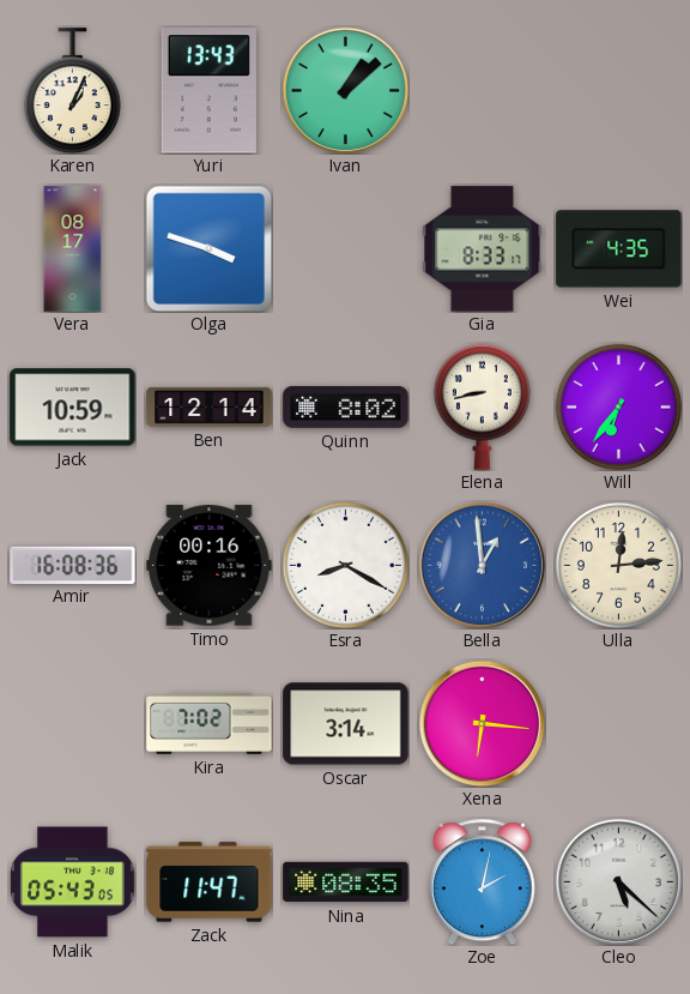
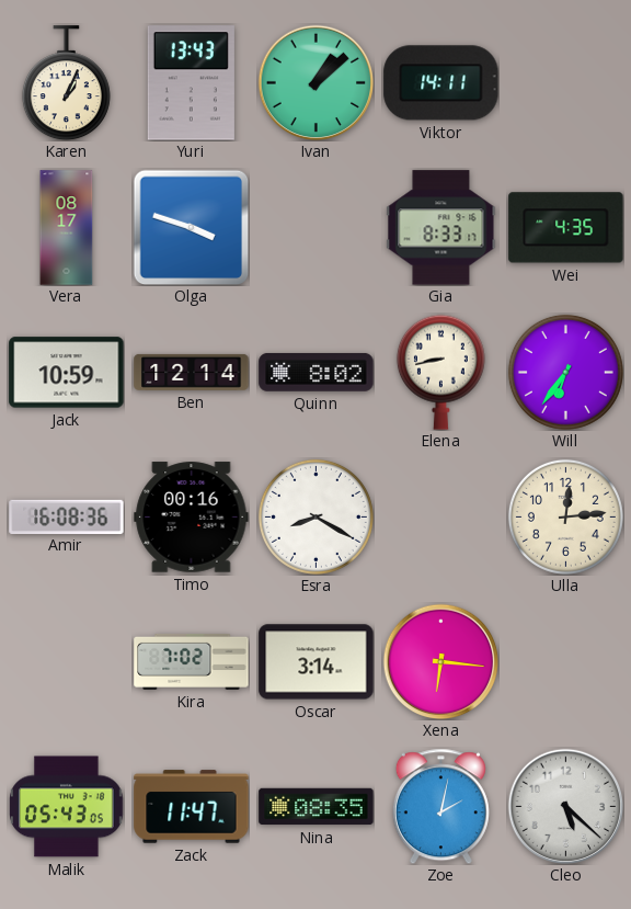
Viktor: none -> 14:11
Bella: 12:59 -> none
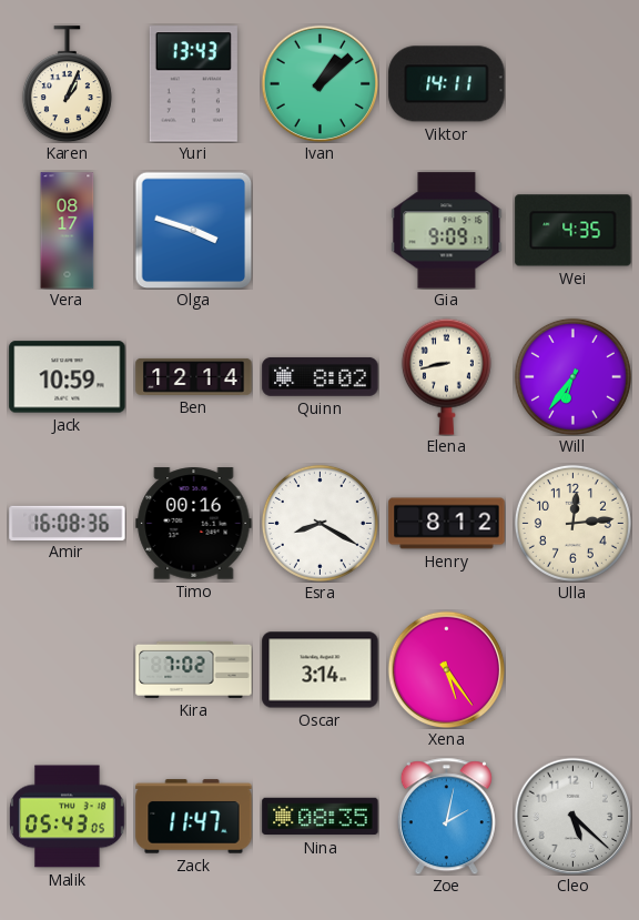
Gia: 8:33 -> 9:09
Henry: none -> 8:12
Xena: 6:16 -> 5:24
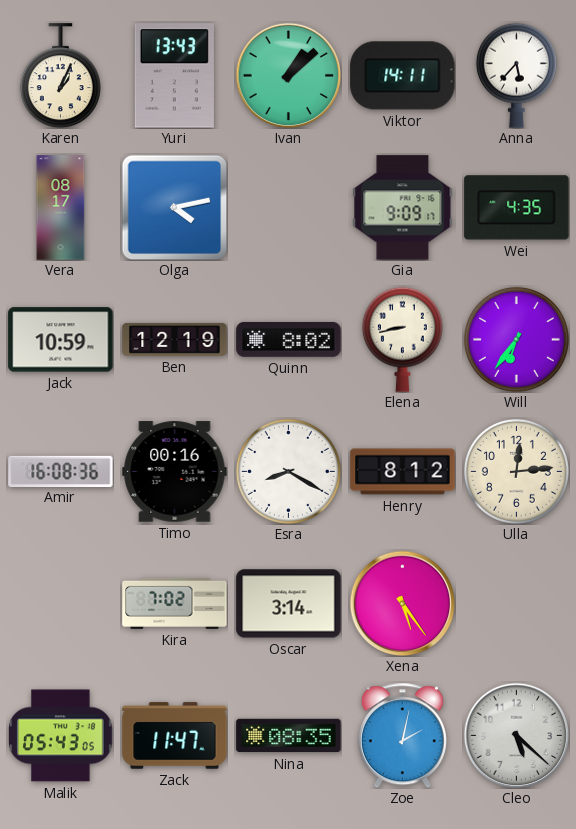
Anna: none -> 5:37
Olga: 3:48 -> 4:13
Ben: 12:14 -> 12:19
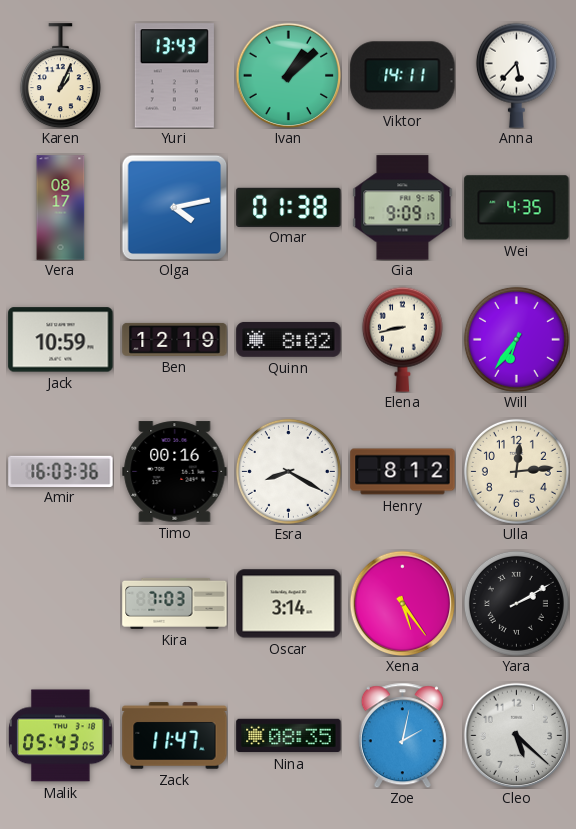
Omar: none -> 01:38
Amir: 16:08 -> 16:03
Kira: 7:02 -> 7:03
Yara: none -> 2:10
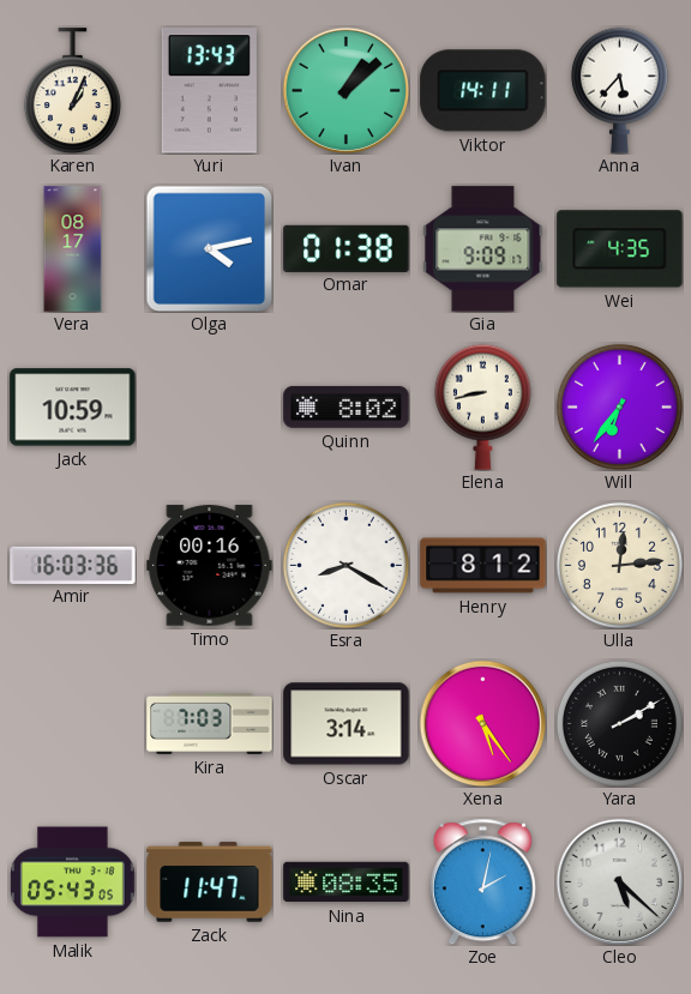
Ben: 12:19 -> none
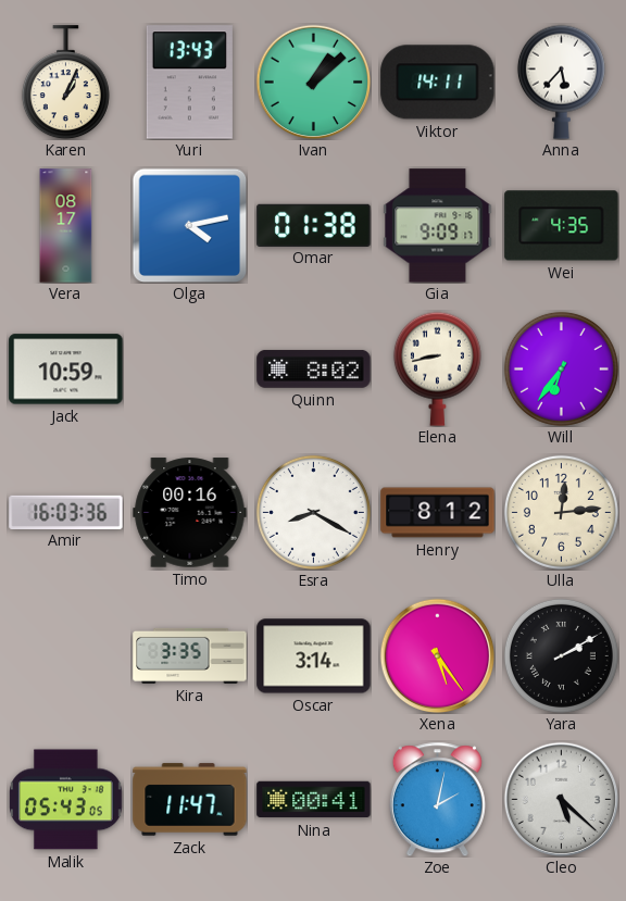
Kira: 7:03 -> 3:35
Nina: 08:35 -> 00:41
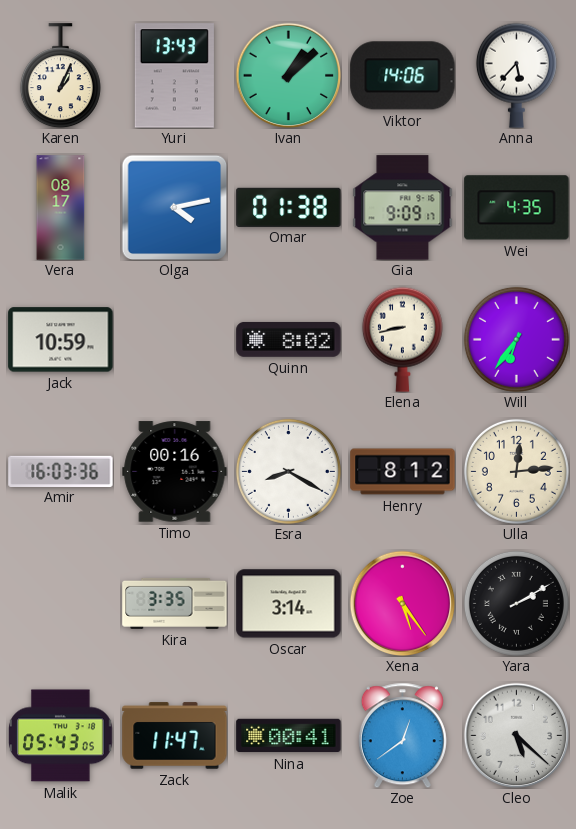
Viktor: 14:11 -> 14:06
Zoe: 2:02 -> 12:39
